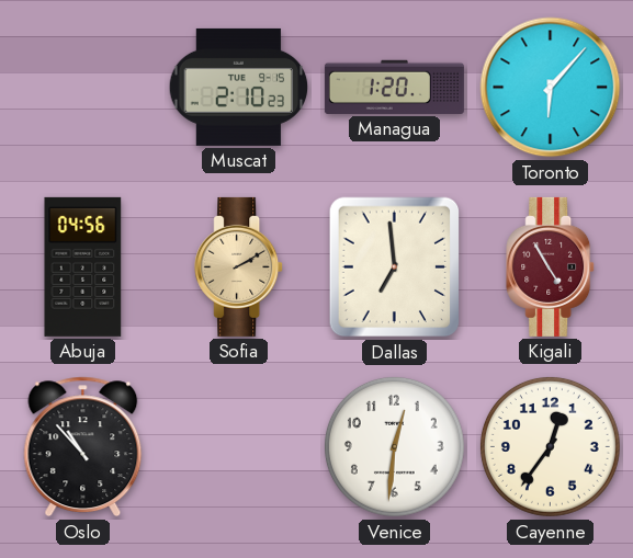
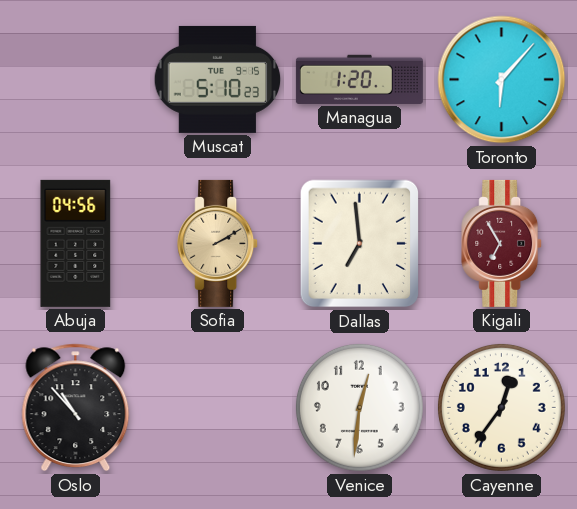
Muscat: 2:10 -> 5:10
Kigali: 4:55 -> 6:55
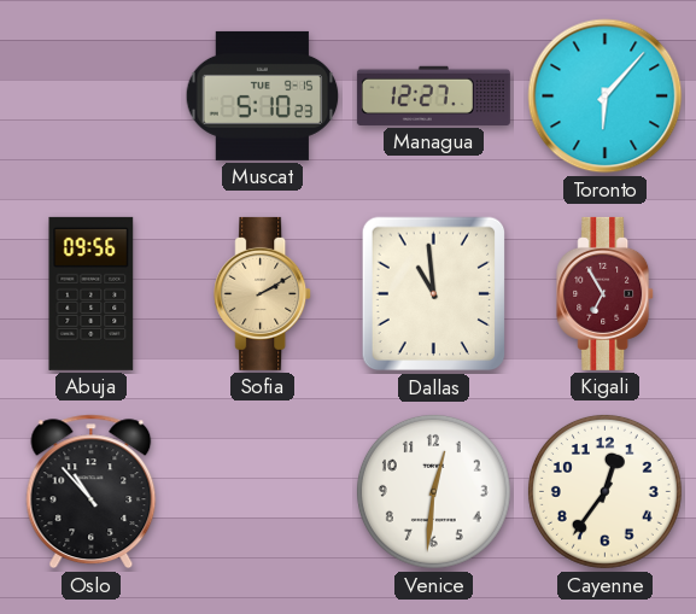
Managua: 1:20 -> 12:27
Abuja: 04:56 -> 09:56
Dallas: 6:59 -> 10:59
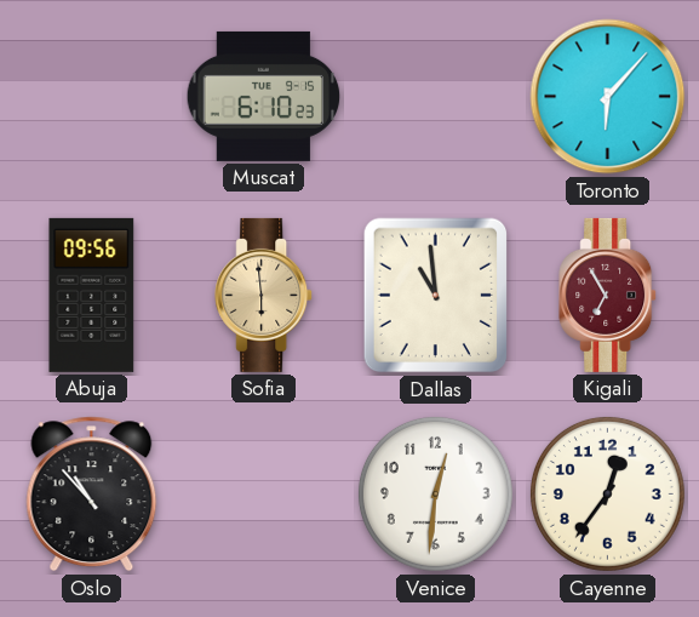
Muscat: 5:10 -> 6:10
Managua: 12:27 -> none
Sofia: 2:10 -> 5:59
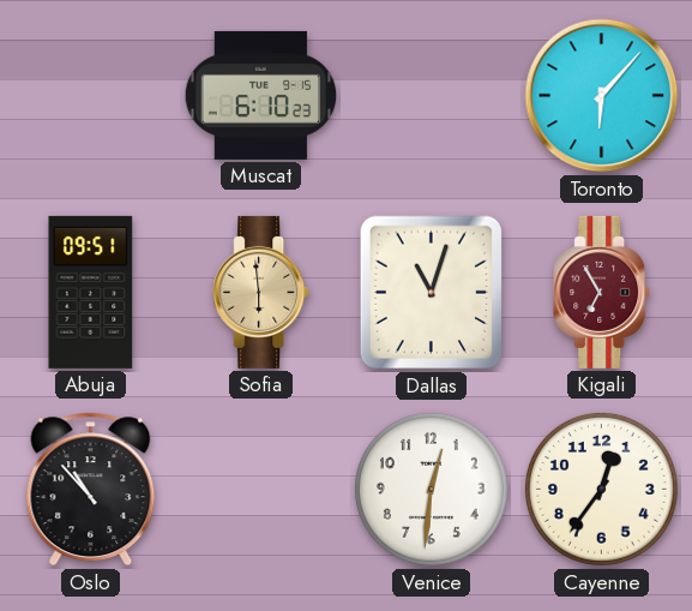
Abuja: 09:56 -> 09:51
Dallas: 10:59 -> 11:03
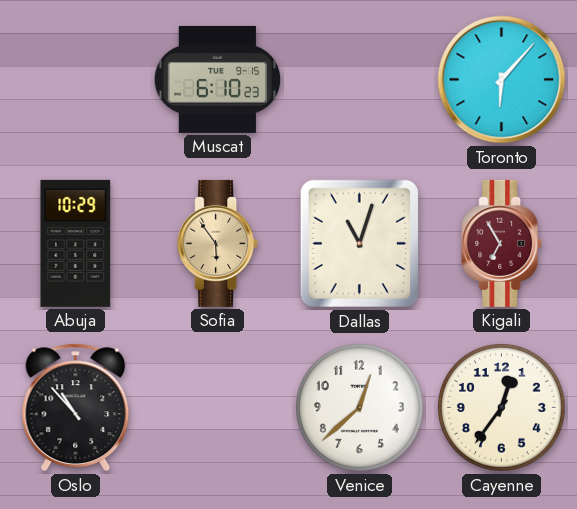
Abuja: 09:51 -> 10:29
Sofia: 5:59 -> 5:54
Venice: 12:31 -> 12:38
